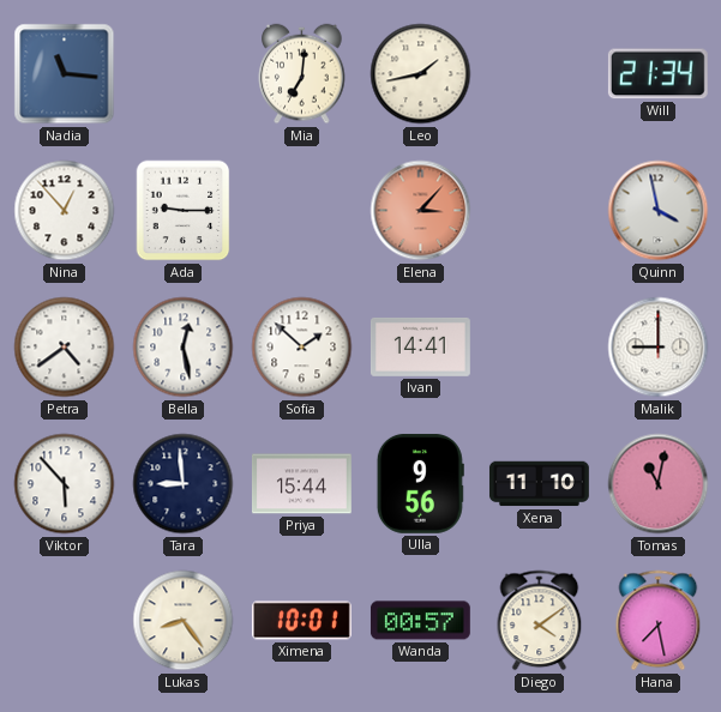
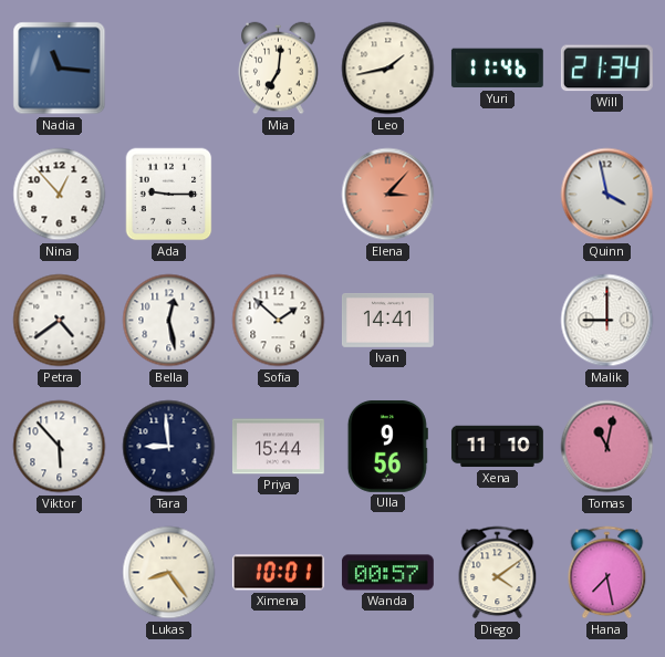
Yuri: none -> 11:46
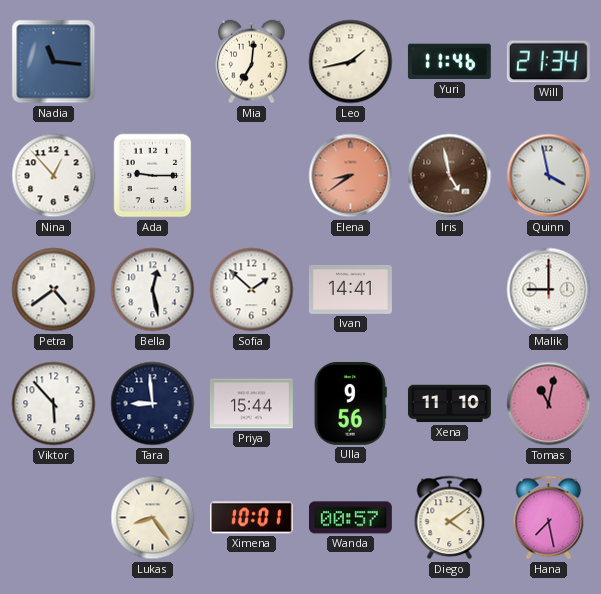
Elena: 3:07 -> 8:39
Iris: none -> 4:58
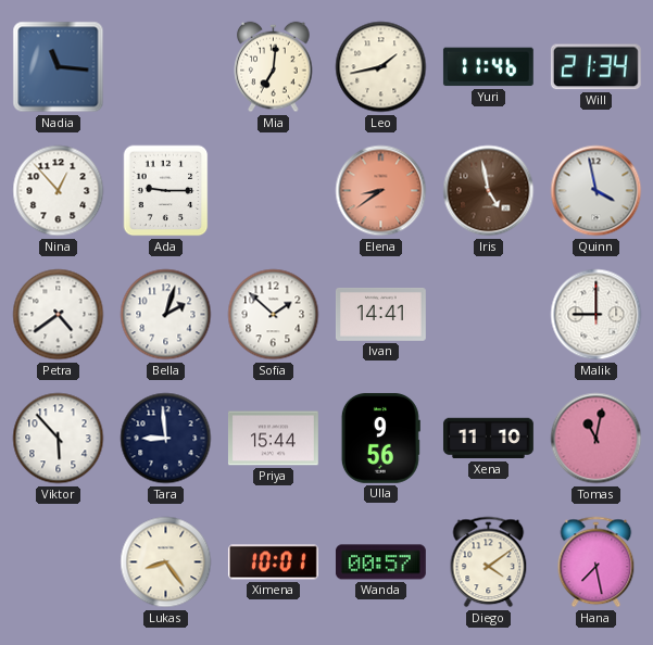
Bella: 12:28 -> 2:03
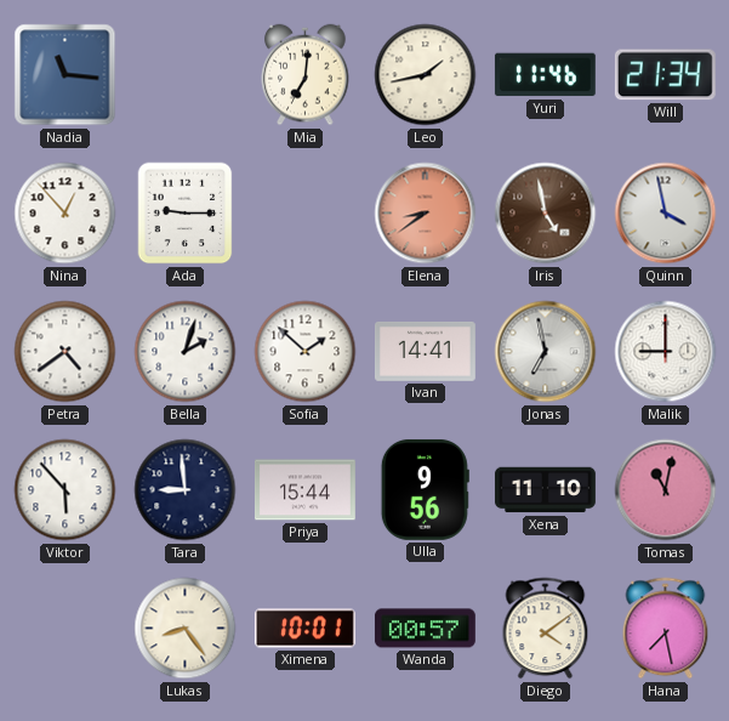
Jonas: none -> 6:58
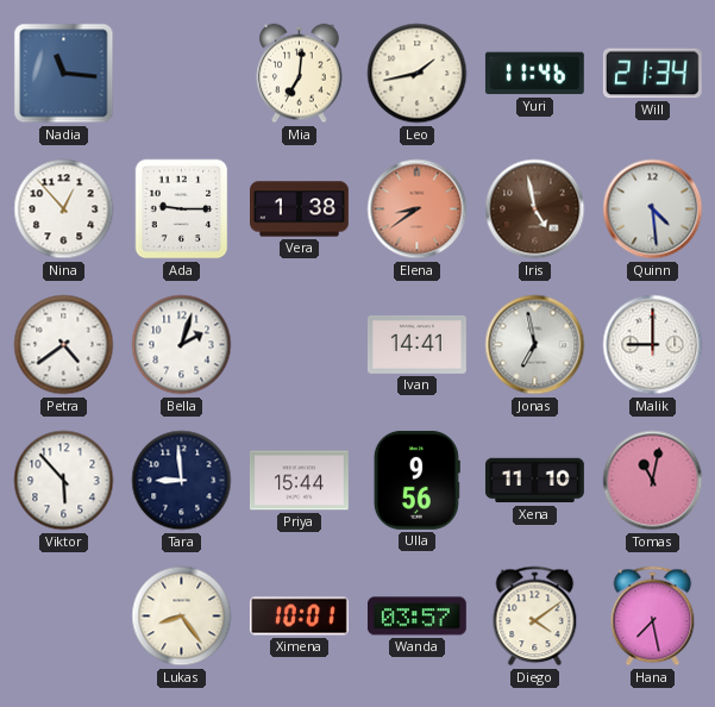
Vera: none -> 1:38
Quinn: 3:58 -> 4:29
Sofia: 1:52 -> none
Wanda: 00:57 -> 03:57
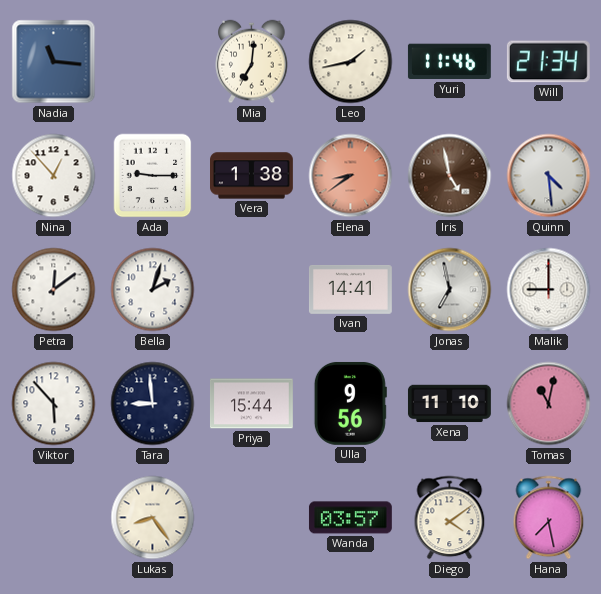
Petra: 4:39 -> 12:09
Ximena: 10:01 -> none
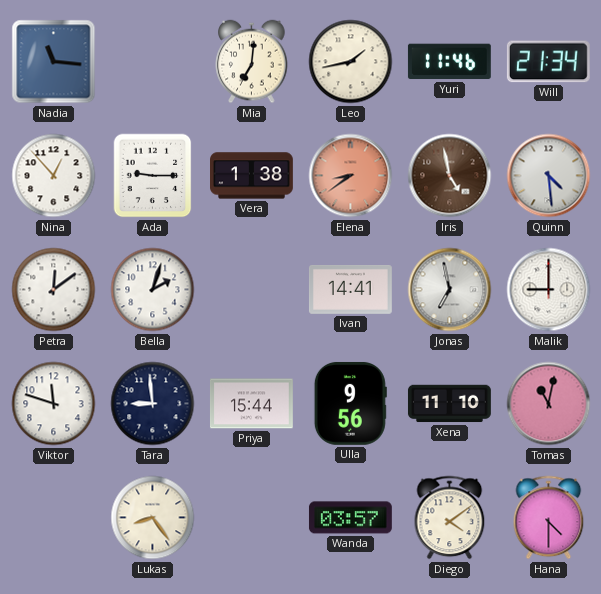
Viktor: 5:53 -> 11:48
Hana: 7:28 -> 4:30
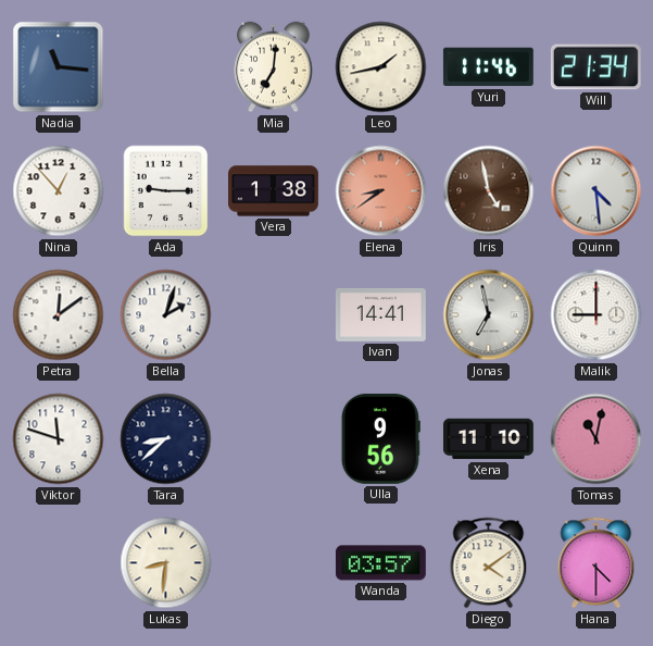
Tara: 8:59 -> 8:38
Priya: 15:44 -> none
Lukas: 8:24 -> 8:31
